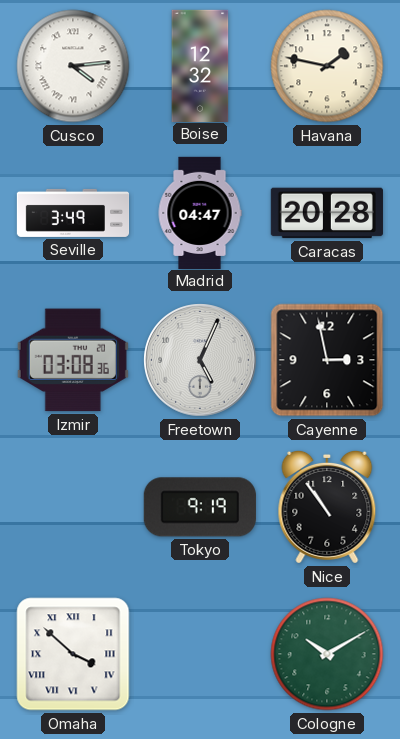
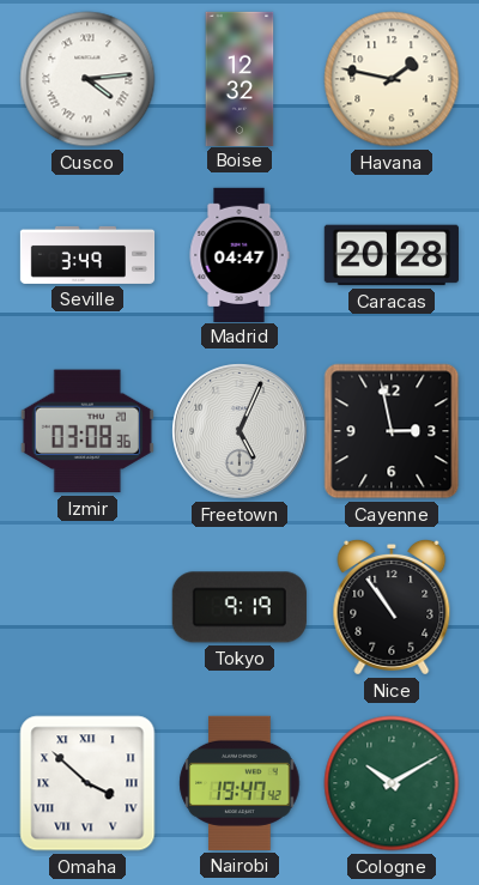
Nairobi: none -> 19:47
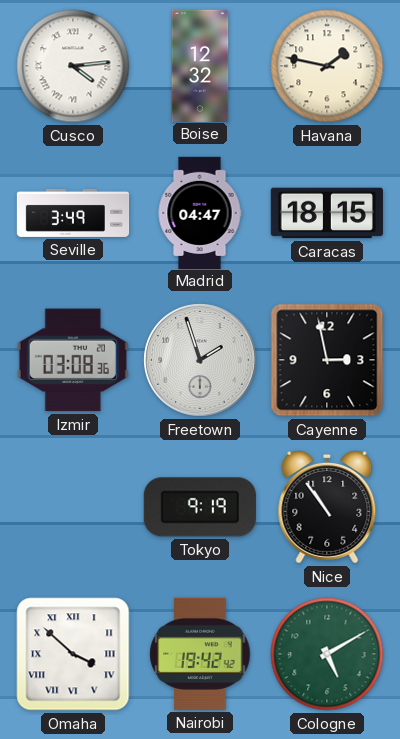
Caracas: 20:28 -> 18:15
Freetown: 5:04 -> 1:57
Nairobi: 19:47 -> 19:42
Cologne: 10:10 -> 5:10
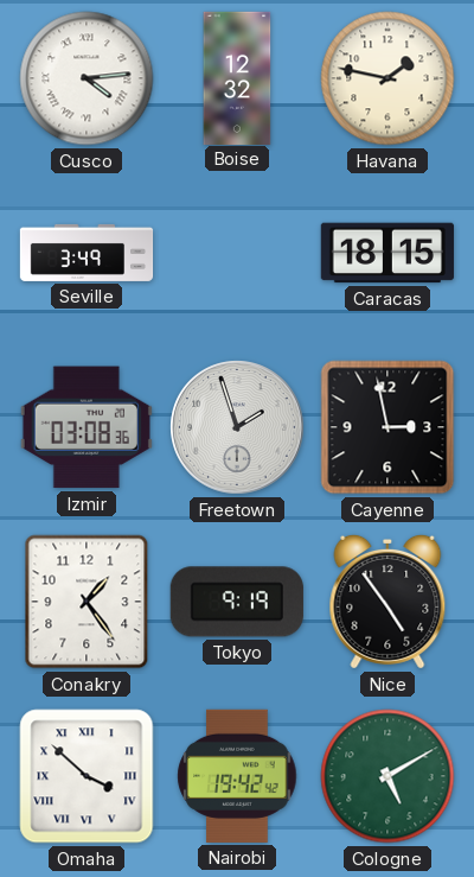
Madrid: 04:47 -> none
Conakry: none -> 1:24
Nice: 10:54 -> 4:54
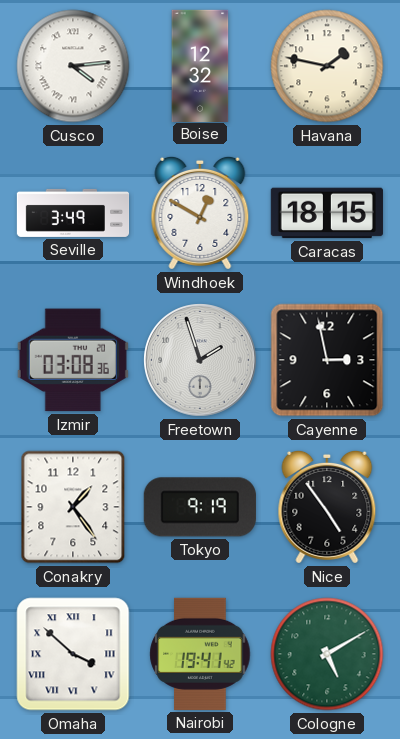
Windhoek: none -> 12:50
Nairobi: 19:42 -> 19:41
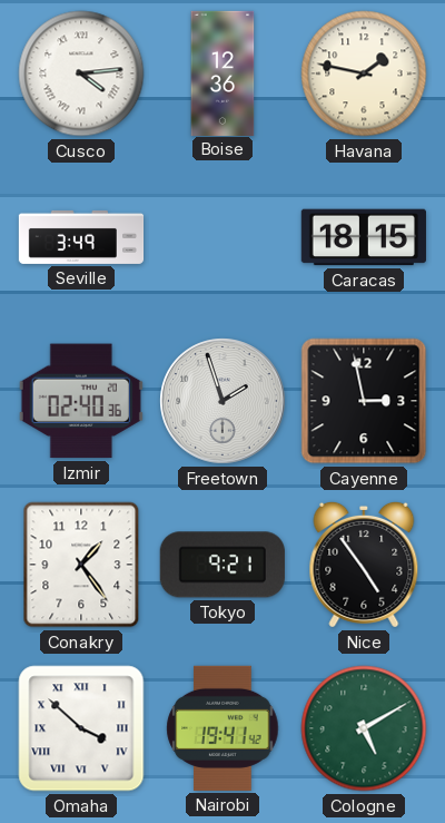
Boise: 12:32 -> 12:36
Windhoek: 12:50 -> none
Izmir: 03:08 -> 02:40
Tokyo: 9:19 -> 9:21
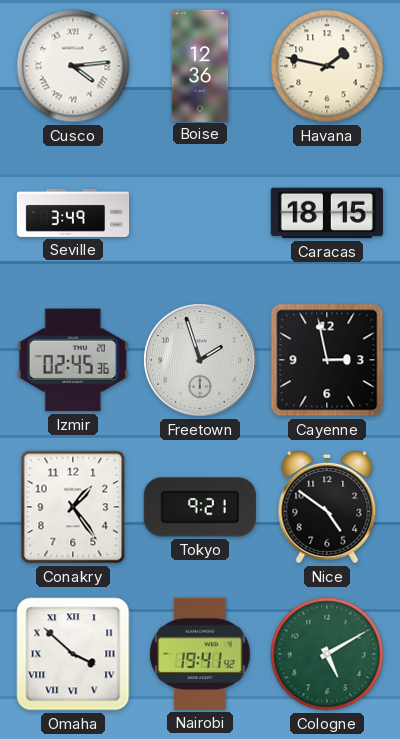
Izmir: 02:40 -> 02:45
Nice: 4:54 -> 4:51
